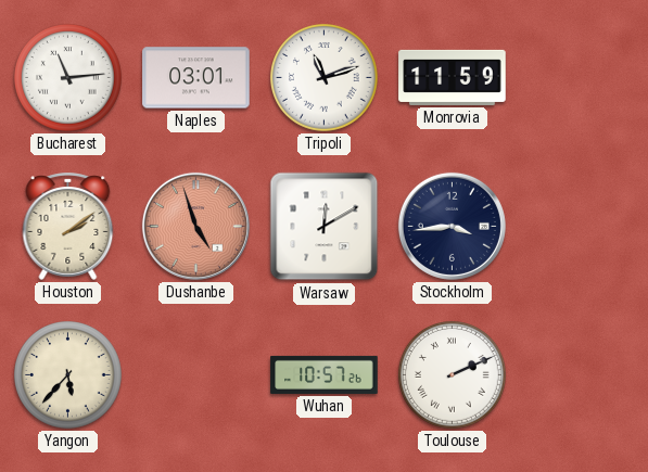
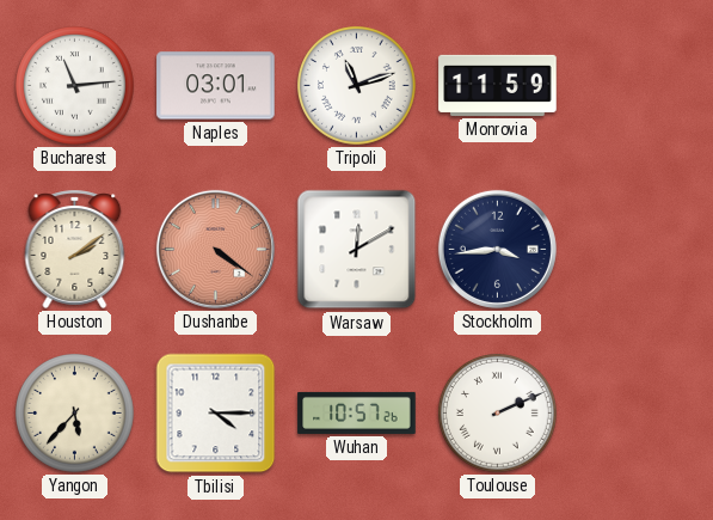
Dushanbe: 4:57 -> 4:21
Tbilisi: none -> 4:15
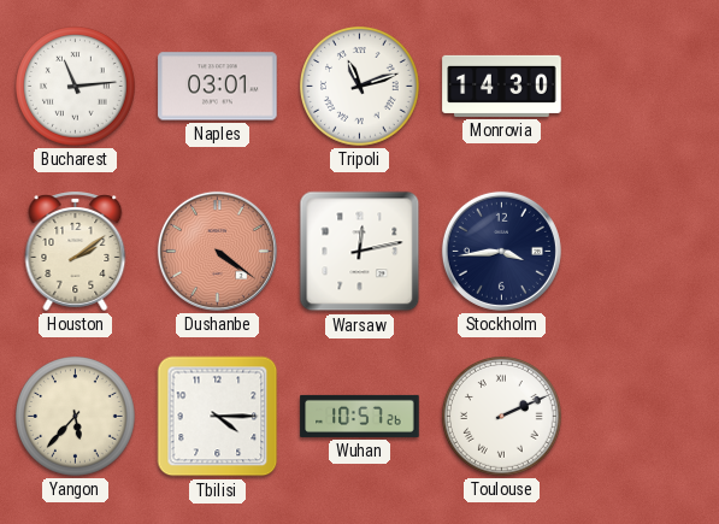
Monrovia: 11:59 -> 14:30
Warsaw: 12:10 -> 12:13
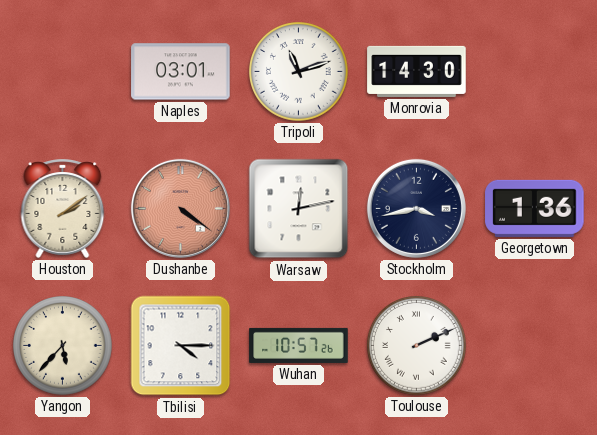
Bucharest: 11:14 -> none
Stockholm: 3:44 -> 3:43
Georgetown: none -> 1:36
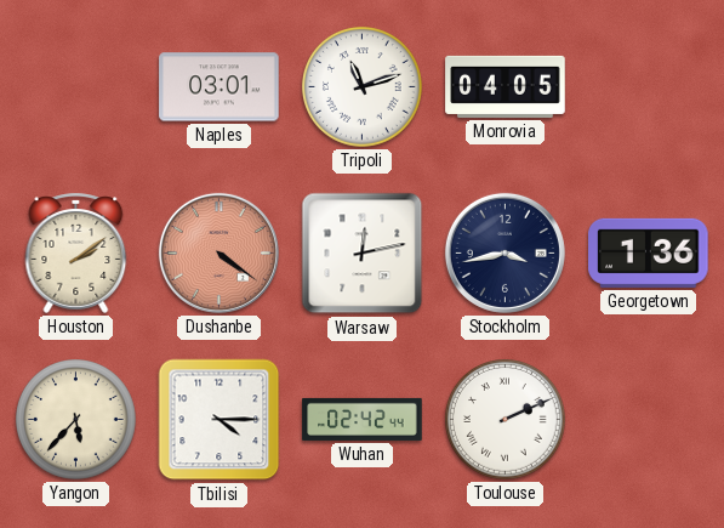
Monrovia: 14:30 -> 04:05
Wuhan: 10:57 -> 02:42
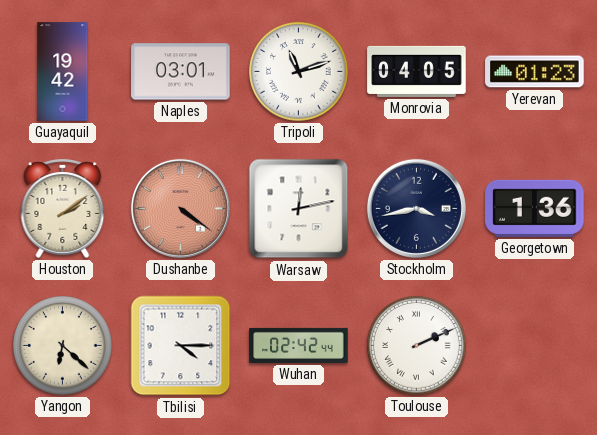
Guayaquil: none -> 19:42
Yerevan: none -> 01:23
Yangon: 5:37 -> 6:22
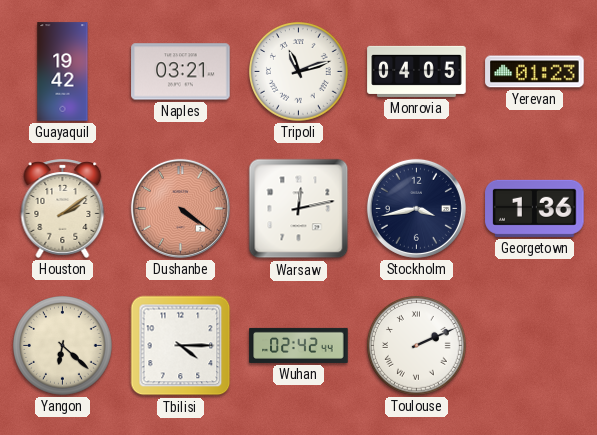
Naples: 03:01 -> 03:21
